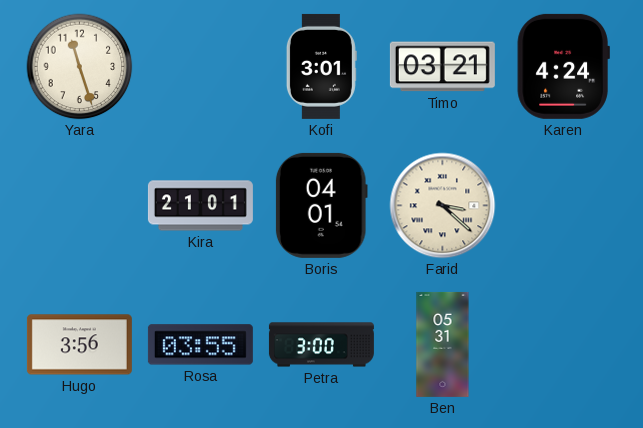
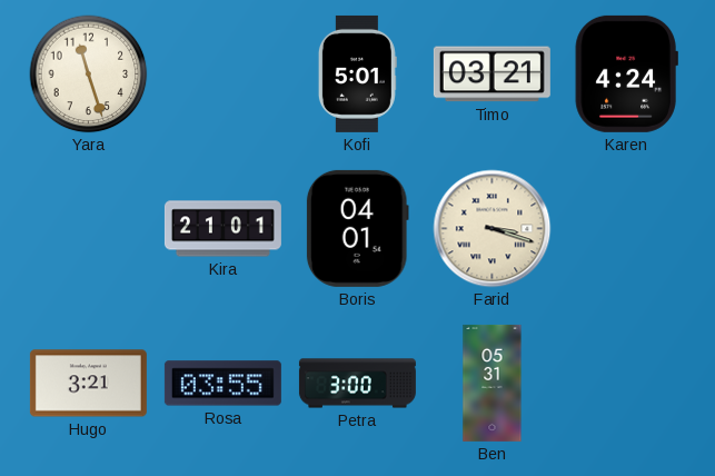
Kofi: 3:01 -> 5:01
Farid: 3:22 -> 3:18
Hugo: 3:56 -> 3:21
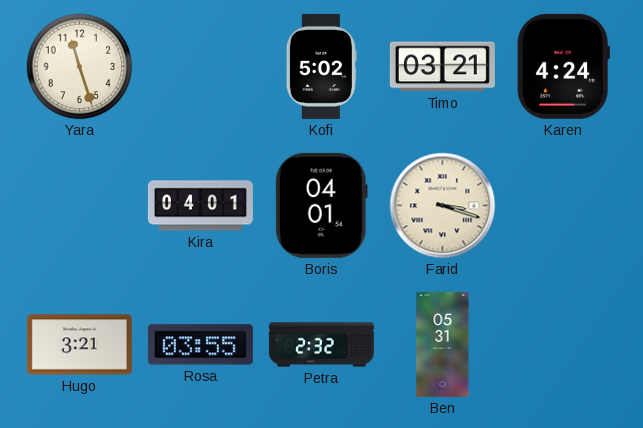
Kofi: 5:01 -> 5:02
Kira: 21:01 -> 04:01
Petra: 3:00 -> 2:32
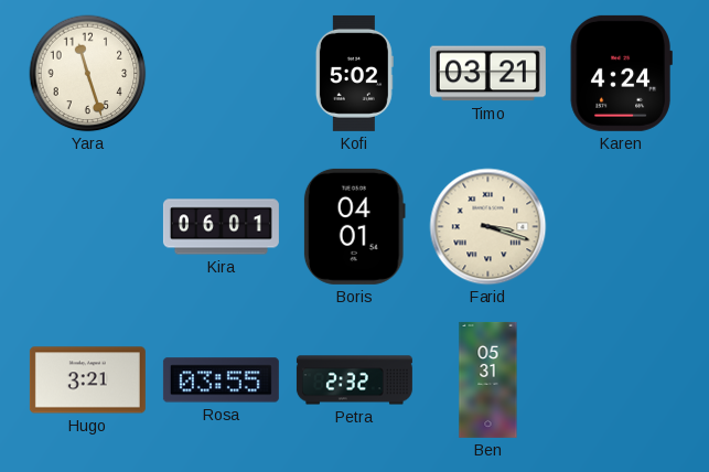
Kira: 04:01 -> 06:01
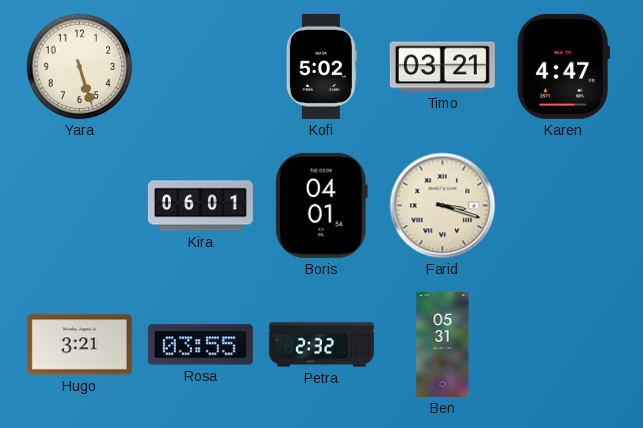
Yara: 11:27 -> 5:27
Karen: 4:24 -> 4:47
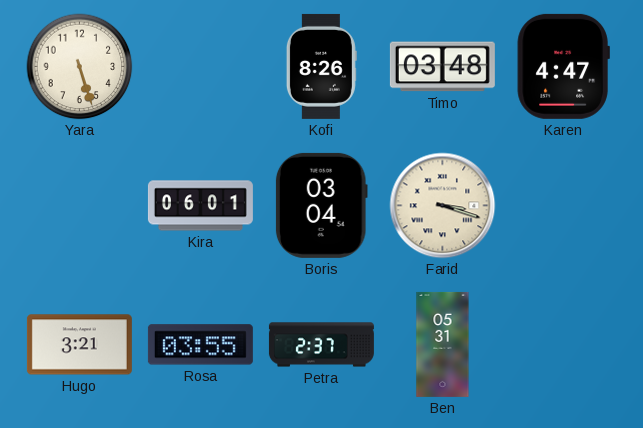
Kofi: 5:02 -> 8:26
Timo: 03:21 -> 03:48
Boris: 04:01 -> 03:04
Petra: 2:32 -> 2:37
